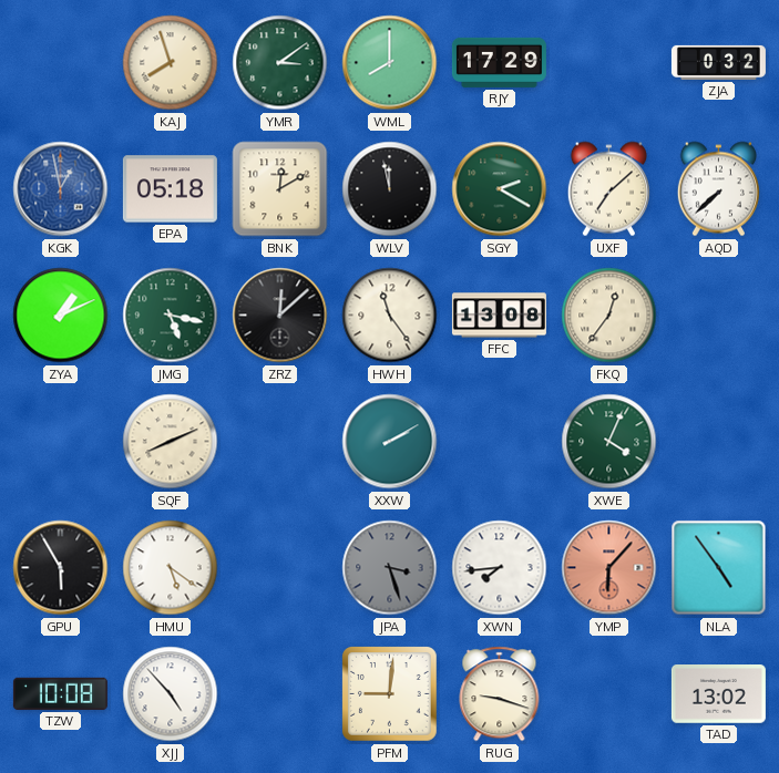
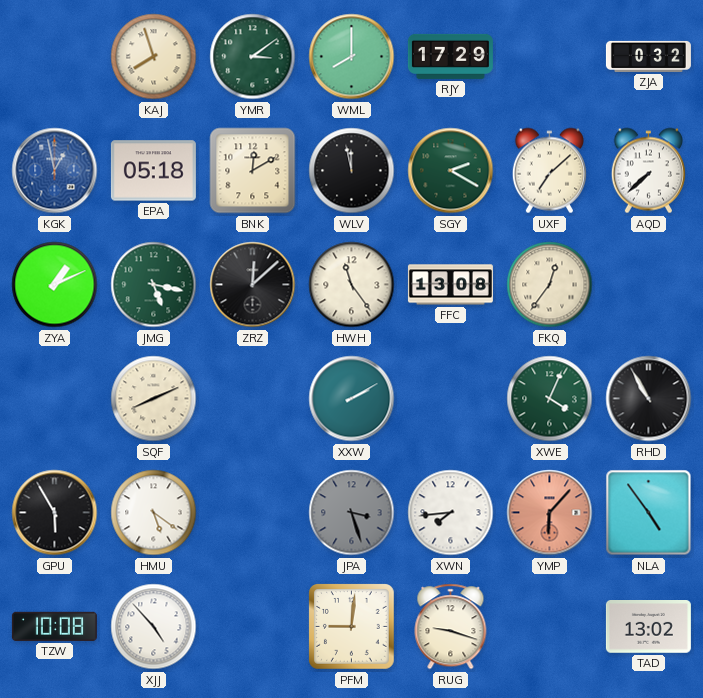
RHD: none -> 10:55
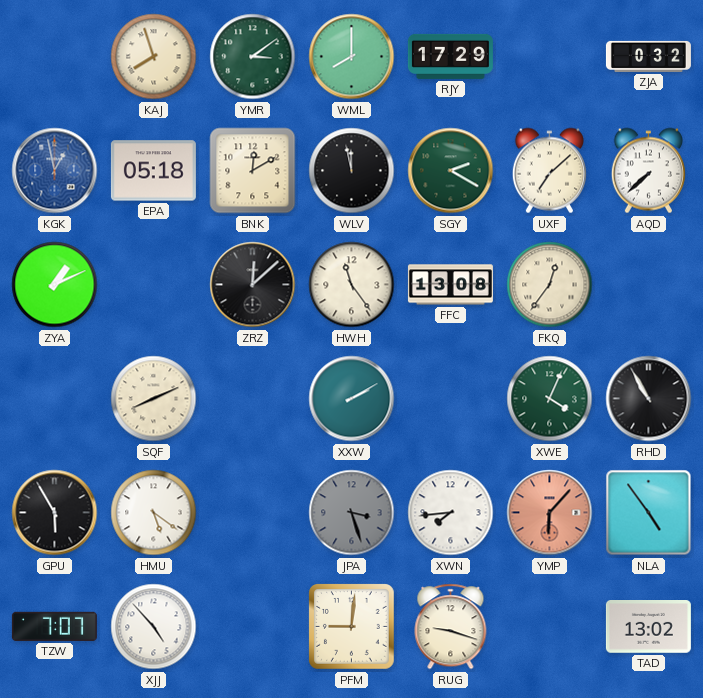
JMG: 5:17 -> none
TZW: 10:08 -> 7:07
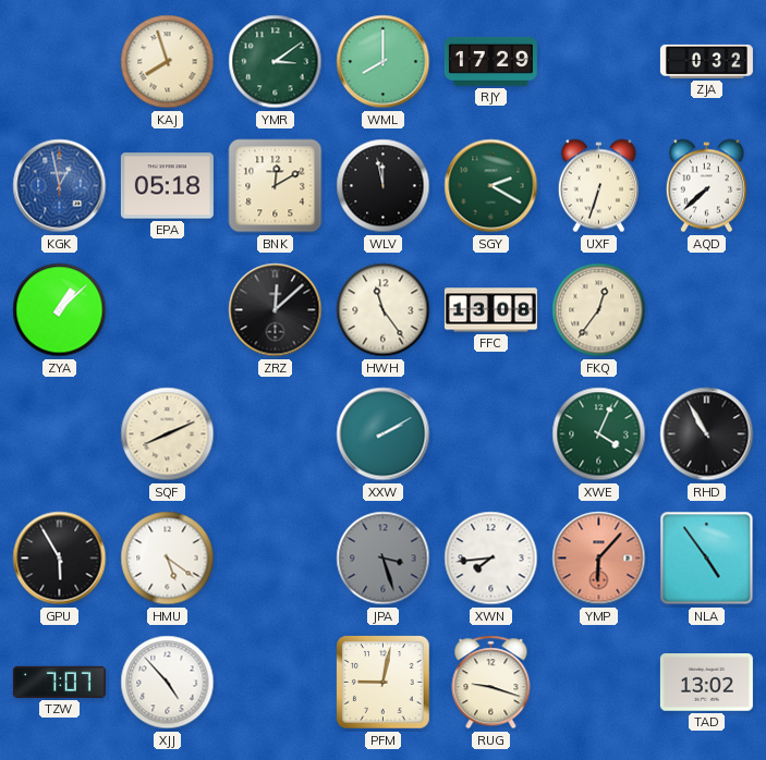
UXF: 7:08 -> 6:33
ZYA: 1:11 -> 1:08
PFM: 9:01 -> 9:02
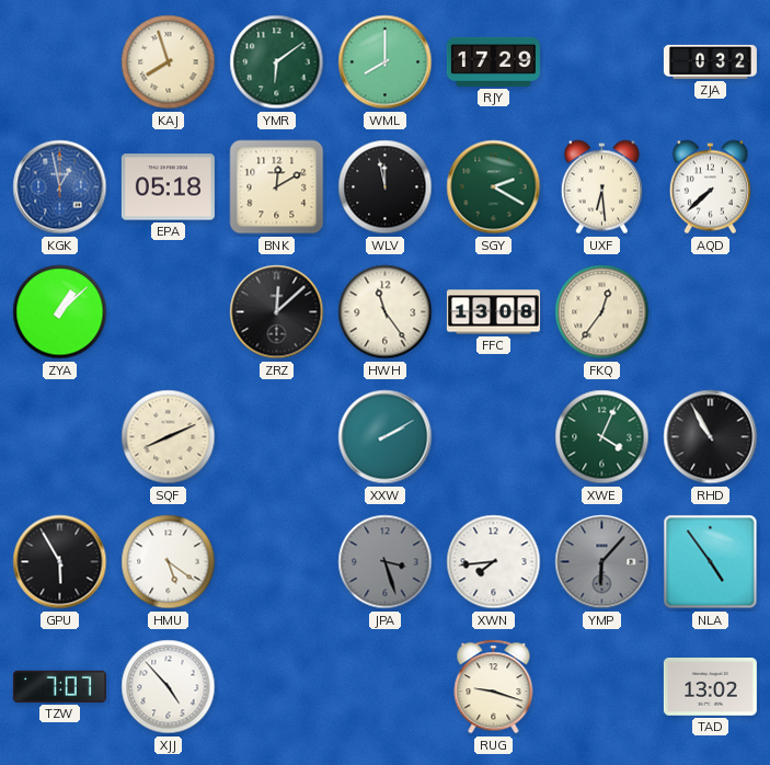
YMR: 3:09 -> 6:09
UXF: 6:33 -> 6:29
YMP dial: salmon -> grey
PFM: 9:02 -> none
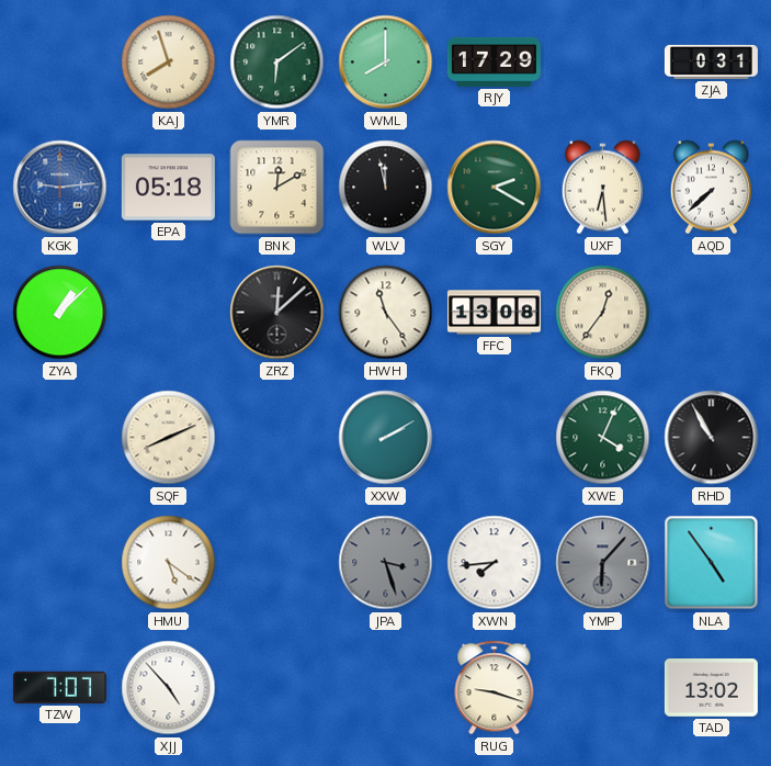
ZJA: 0:32 -> 0:31
KGK: 12:58 -> 9:14
GPU: 5:55 -> none
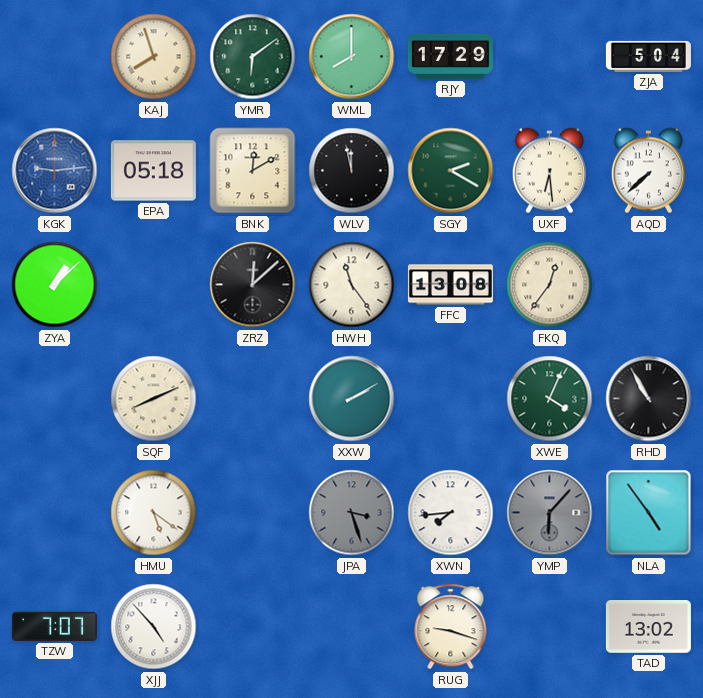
ZJA: 0:31 -> 5:04
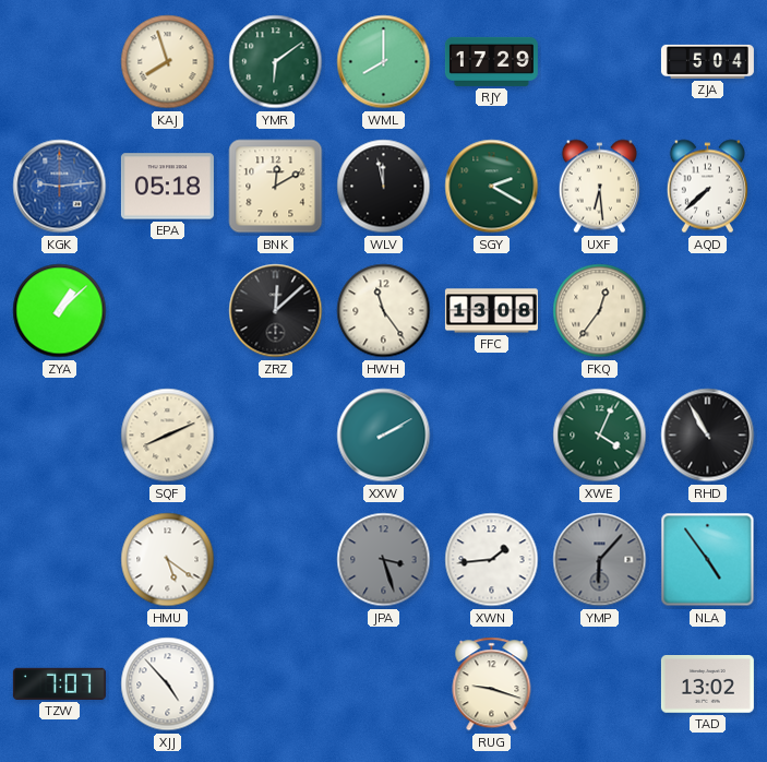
XWN: 7:44 -> 1:44
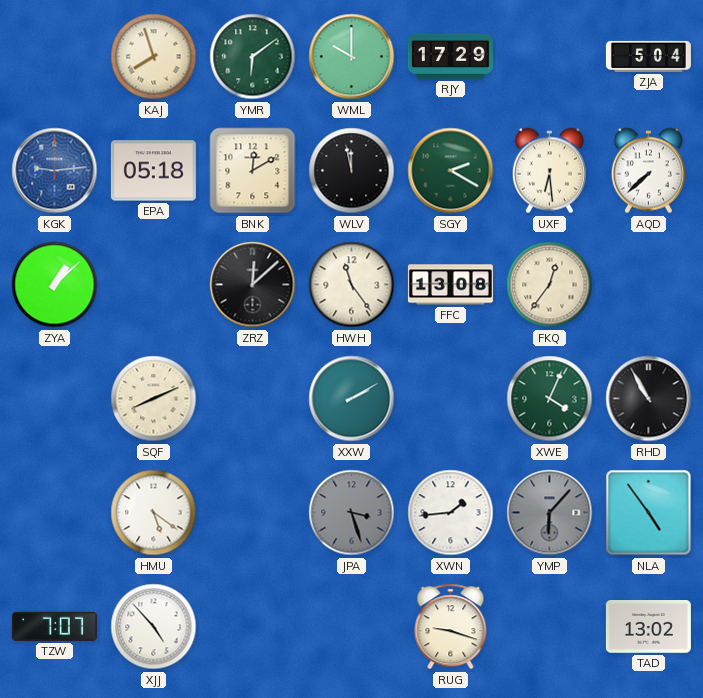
WML: 8:00 -> 10:00
